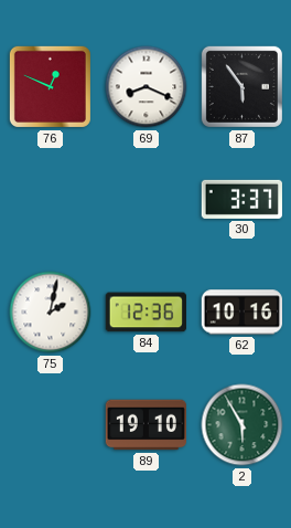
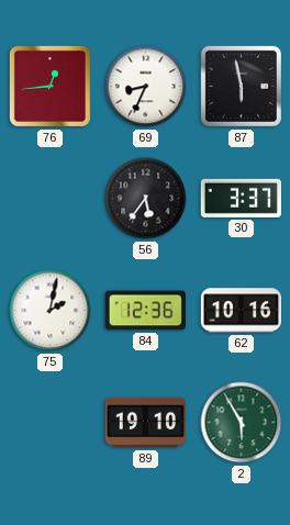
76: 12:49 -> 12:44
69: 8:19 -> 8:34
87: 5:54 -> 5:58
56: none -> 5:36
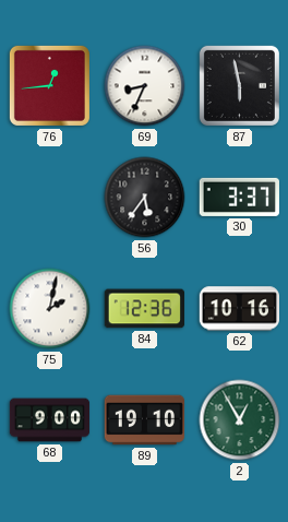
68: none -> 9:00
2: 5:55 -> 12:55
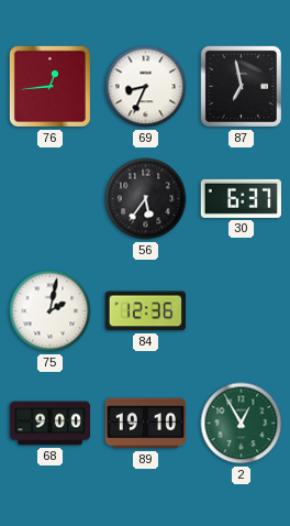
87: 5:58 -> 6:58
30: 3:37 -> 6:37
62: 10:16 -> none
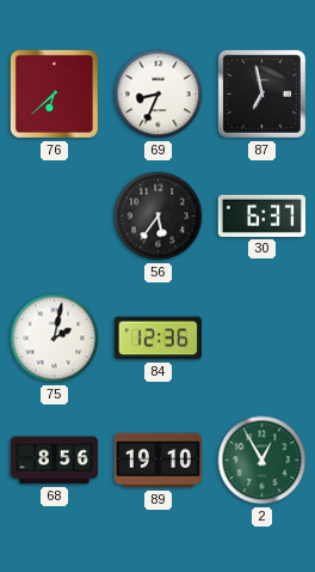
76: 12:44 -> 6:38
68: 9:00 -> 8:56
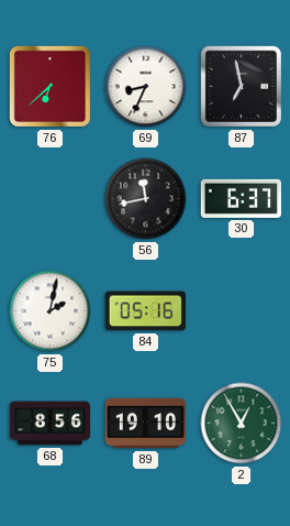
56: 5:36 -> 11:43
84: 12:36 -> 05:16
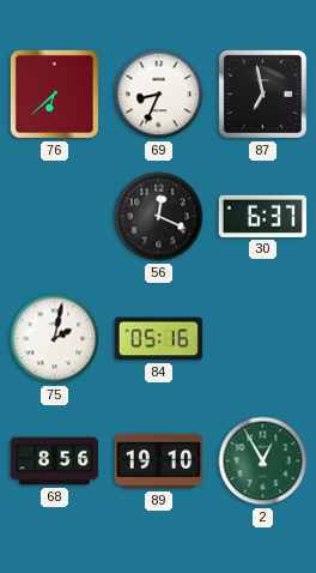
56: 11:43 -> 12:19
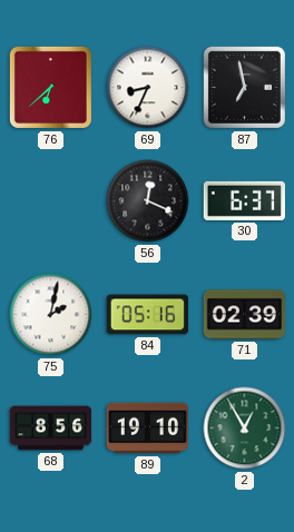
71: none -> 02:39
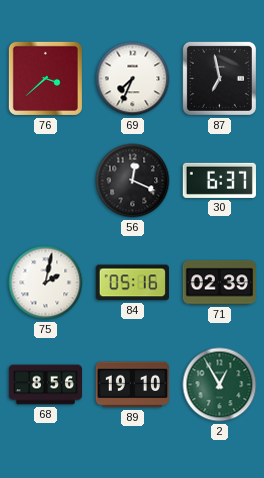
76: 6:38 -> 3:38
69: 8:34 -> 7:34
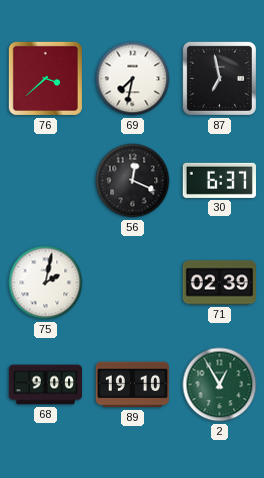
69: 7:34 -> 7:32
84: 05:16 -> none
68: 8:56 -> 9:00
